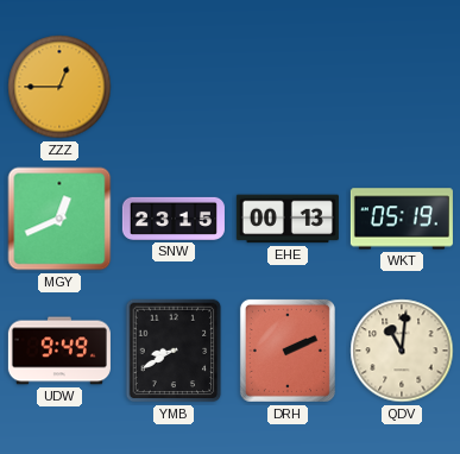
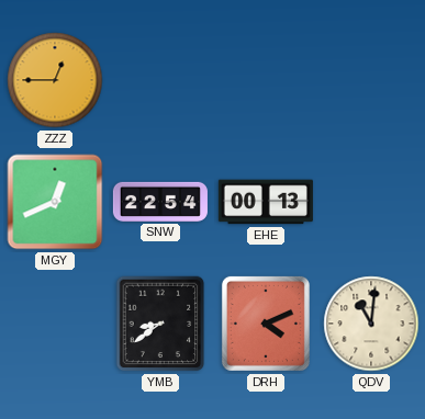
SNW: 23:15 -> 22:54
WKT: 05:19 -> none
UDW: 9:49 -> none
YMB: 8:40 -> 8:39
DRH: 2:11 -> 4:11
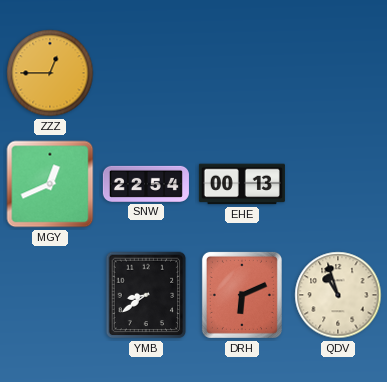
DRH: 4:11 -> 6:11
QDV: 11:01 -> 10:57
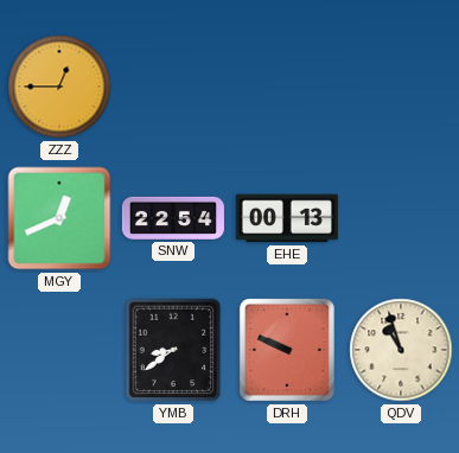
DRH: 6:11 -> 9:49
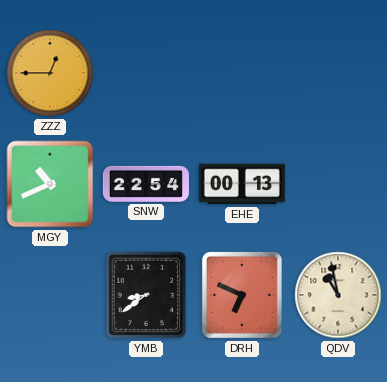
MGY: 12:41 -> 10:41
DRH: 9:49 -> 6:49
QDV: 10:57 -> 10:58
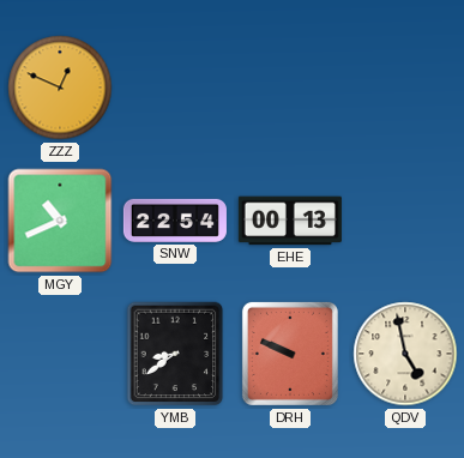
ZZZ: 12:45 -> 12:49
DRH: 6:49 -> 9:49
QDV: 10:58 -> 4:58
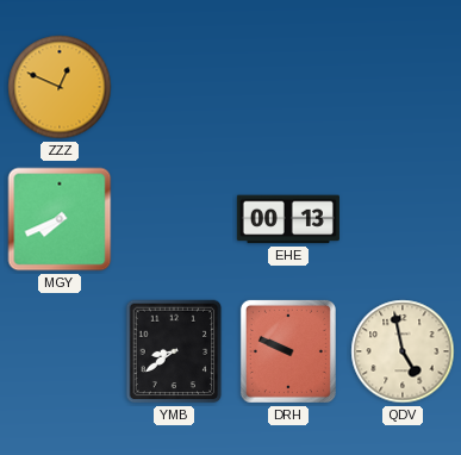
MGY: 10:41 -> 7:41
SNW: 22:54 -> none
